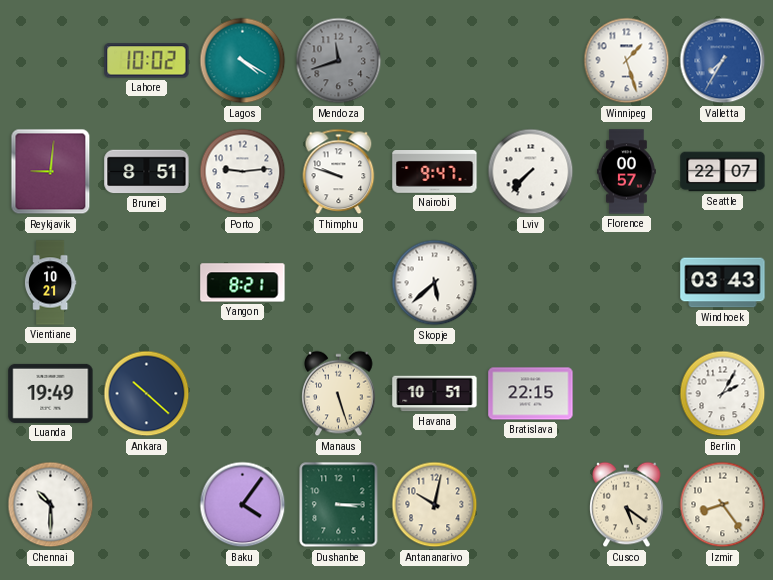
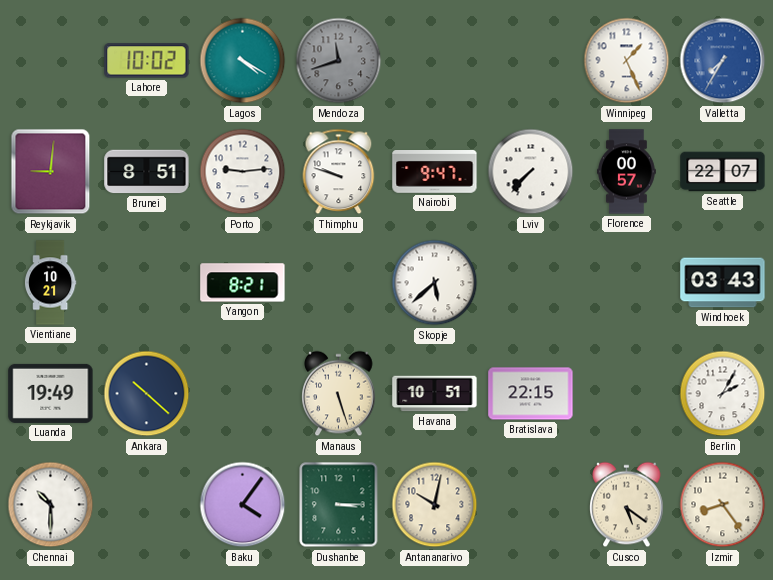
Winnipeg: 1:27 -> 1:26
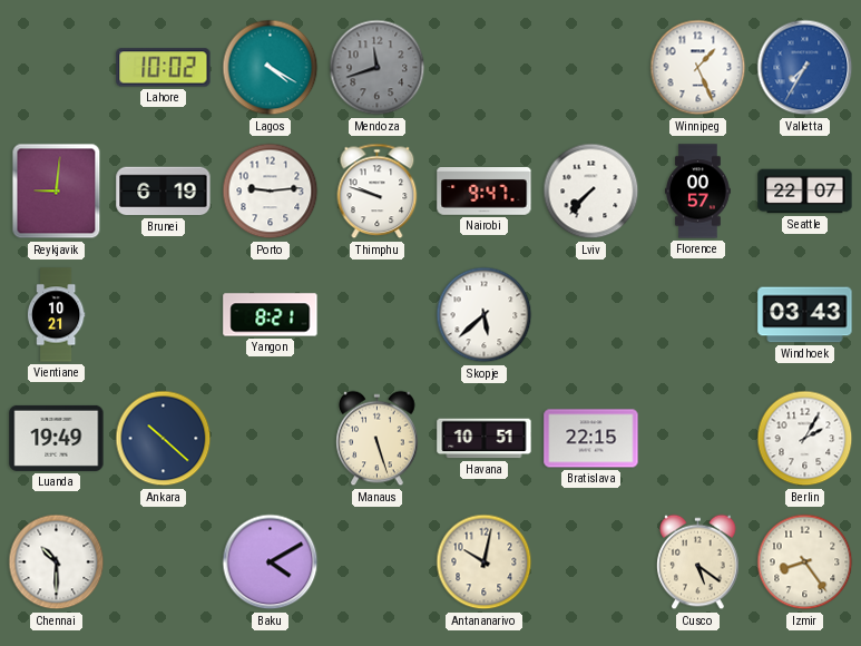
Brunei: 8:51 -> 6:19
Baku: 4:06 -> 4:10
Dushanbe: 3:15 -> none
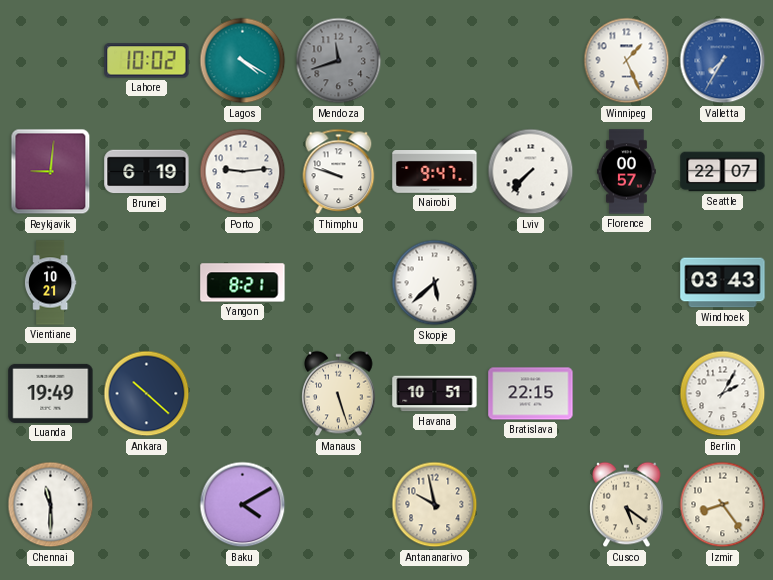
Chennai: 10:30 -> 11:30
Antananarivo: 10:02 -> 9:58
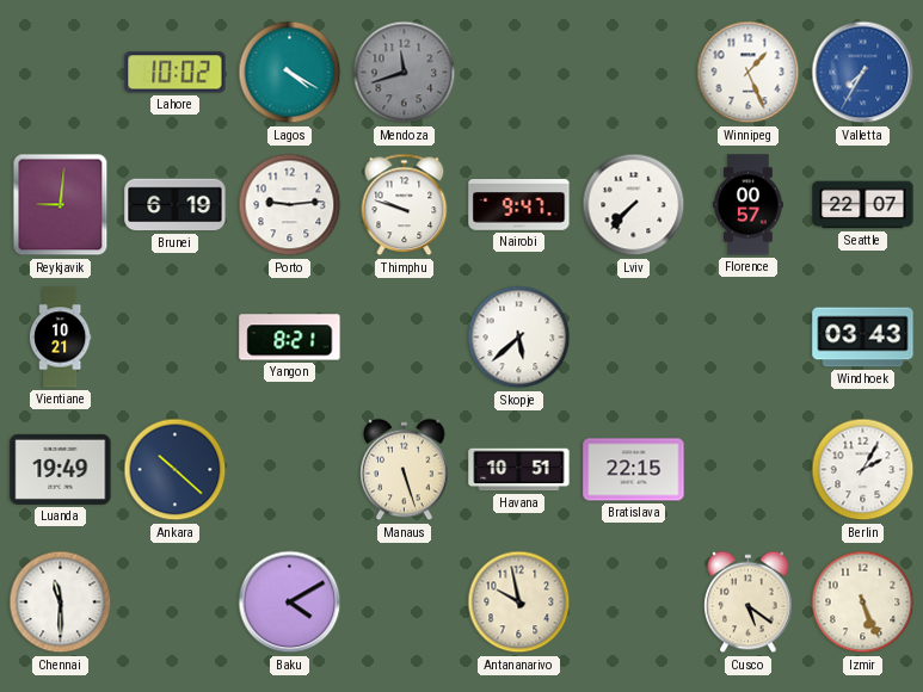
Izmir: 8:24 -> 5:26
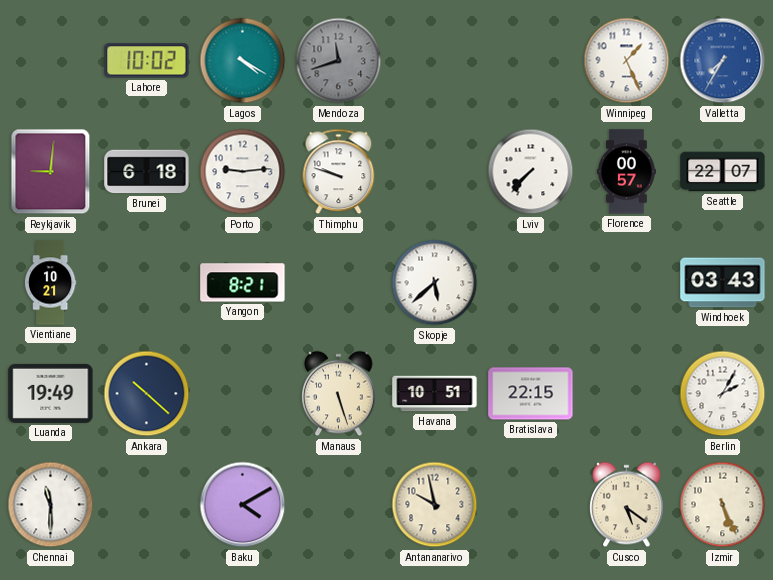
Brunei: 6:19 -> 6:18
Nairobi: 9:47 -> none
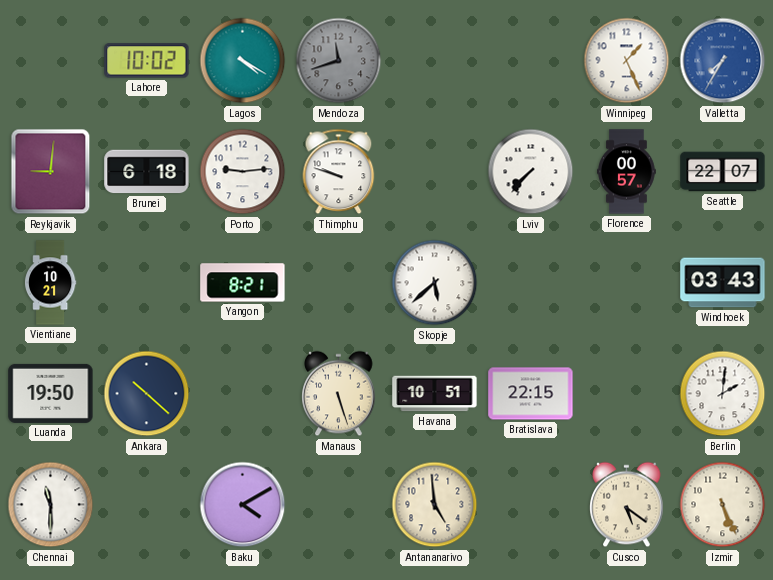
Luanda: 19:49 -> 19:50
Berlin: 2:05 -> 2:01
Antananarivo: 9:58 -> 4:59
